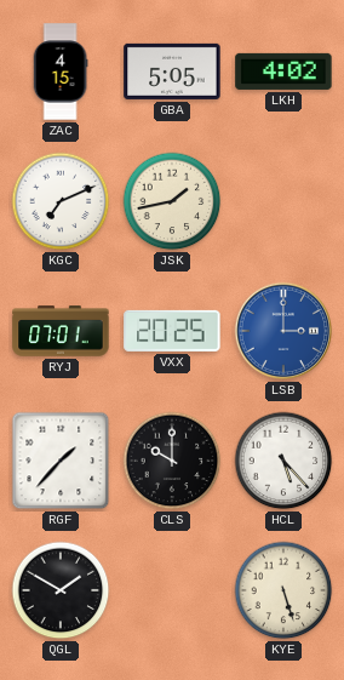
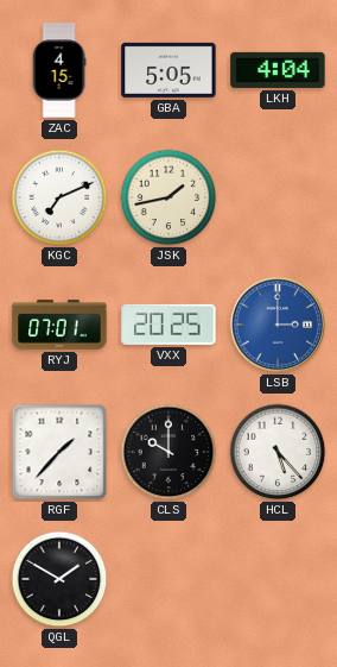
LKH: 4:02 -> 4:04
KYE: 5:27 -> none
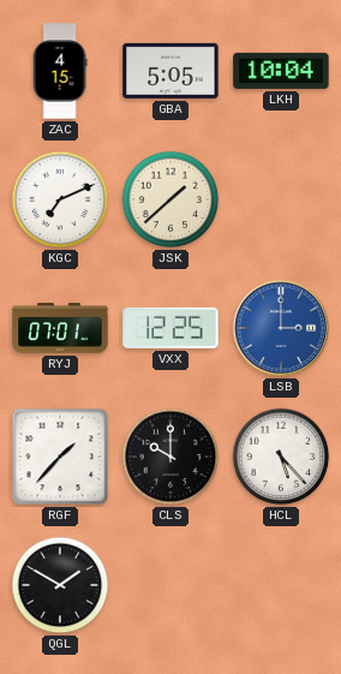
LKH: 4:04 -> 10:04
JSK: 1:43 -> 1:38
VXX: 20:25 -> 12:25
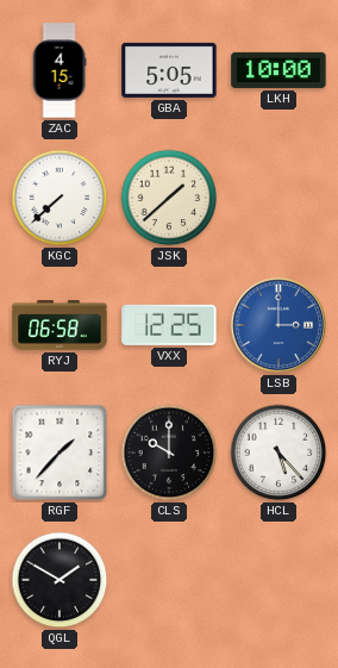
LKH: 10:04 -> 10:00
KGC: 7:11 -> 7:38
RYJ: 07:01 -> 06:58
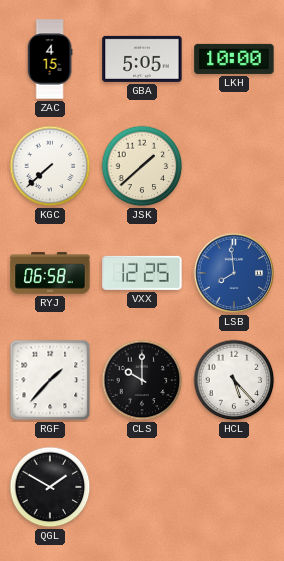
LSB: 3:00 -> 7:59
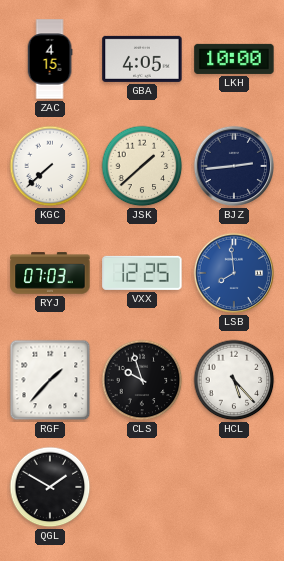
GBA: 5:05 -> 4:05
BJZ: none -> 2:44
RYJ: 06:58 -> 07:03
CLS: 10:00 -> 9:57
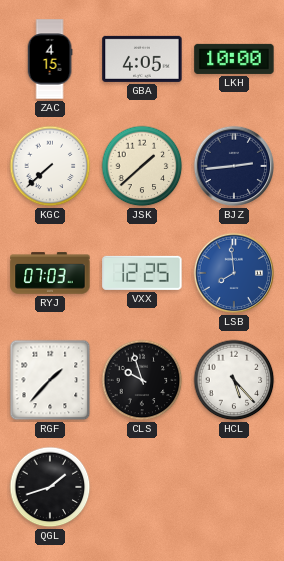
QGL: 1:50 -> 1:42
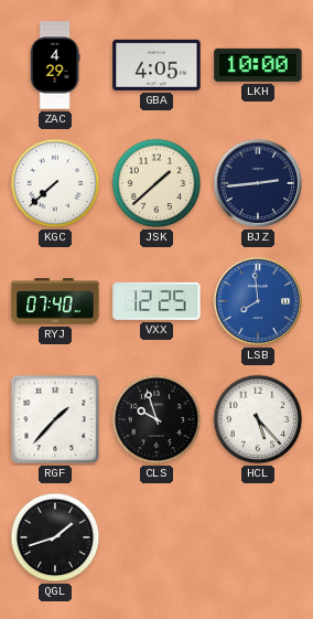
ZAC: 4:15 -> 4:29
RYJ: 07:03 -> 07:40
